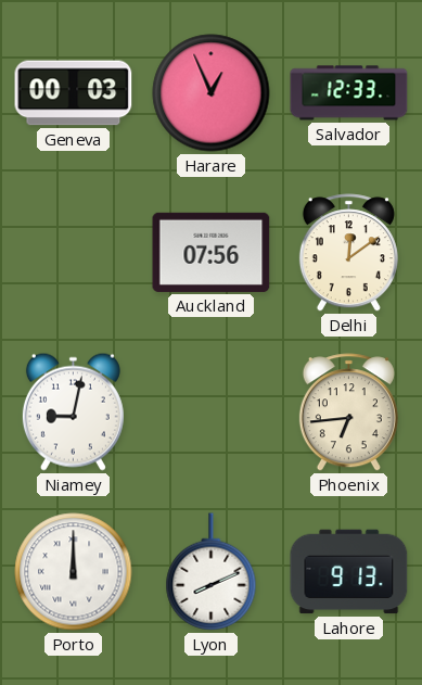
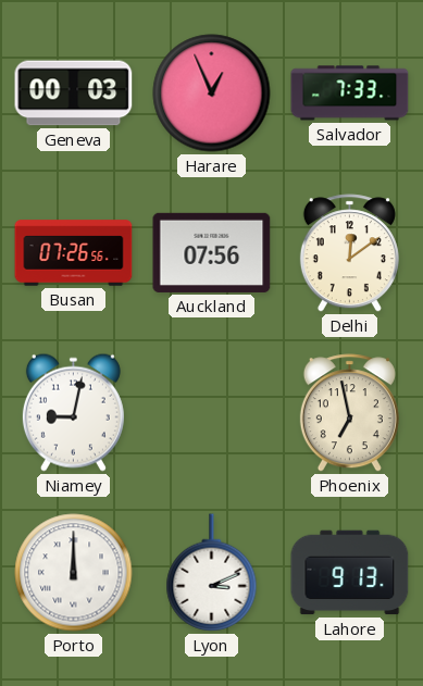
Salvador: 12:33 -> 7:33
Busan: none -> 07:26
Phoenix: 6:44 -> 6:58
Lyon: 8:11 -> 3:11
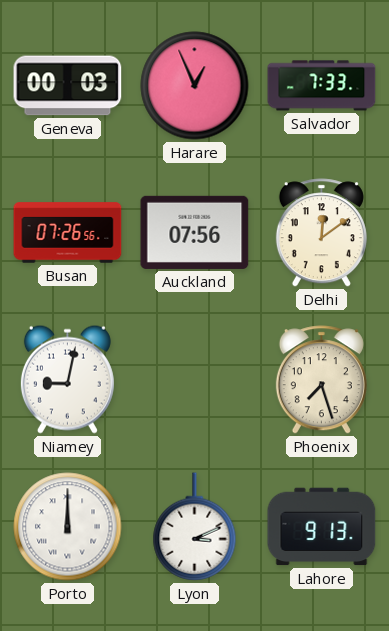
Phoenix: 6:58 -> 7:27
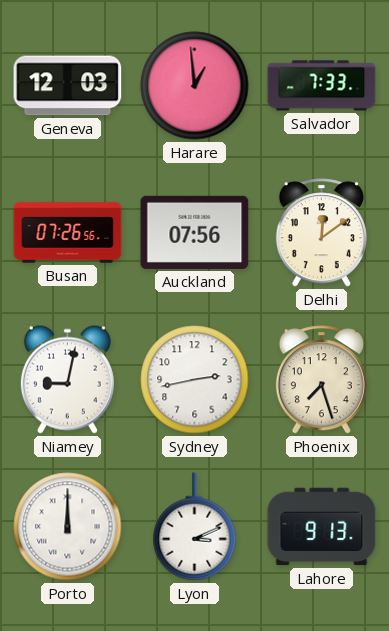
Geneva: 00:03 -> 12:03
Harare: 12:56 -> 12:59
Sydney: none -> 2:43
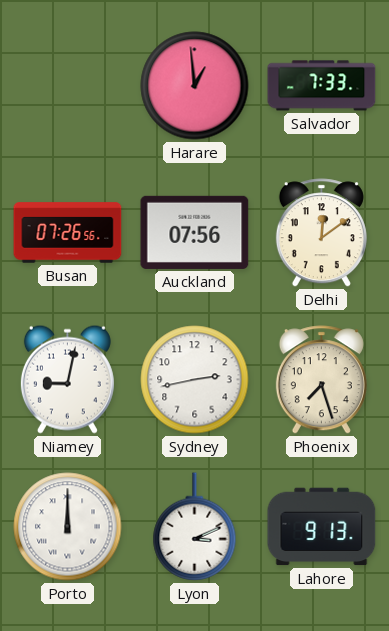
Geneva: 12:03 -> none
